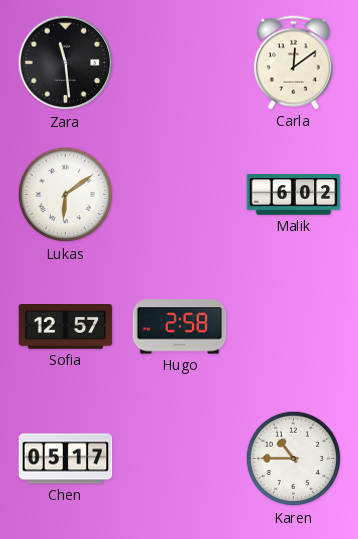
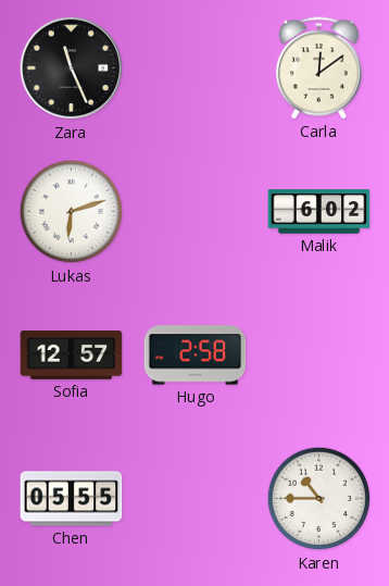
Zara: 11:29 -> 11:26
Lukas: 6:09 -> 6:12
Chen: 05:17 -> 05:55
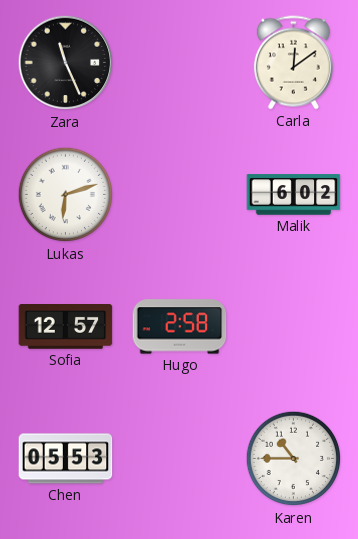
Chen: 05:55 -> 05:53
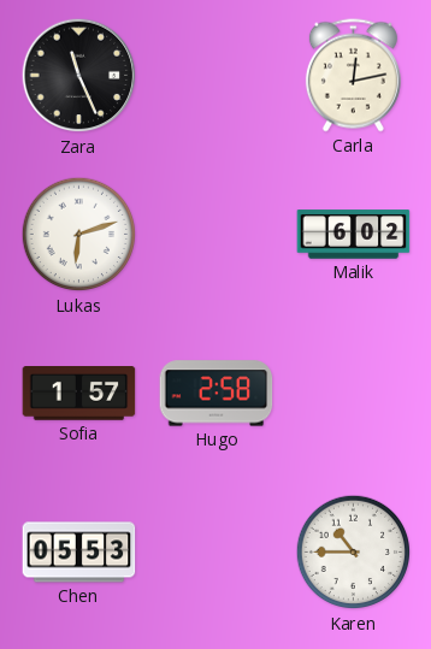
Carla: 12:09 -> 12:13
Sofia: 12:57 -> 1:57
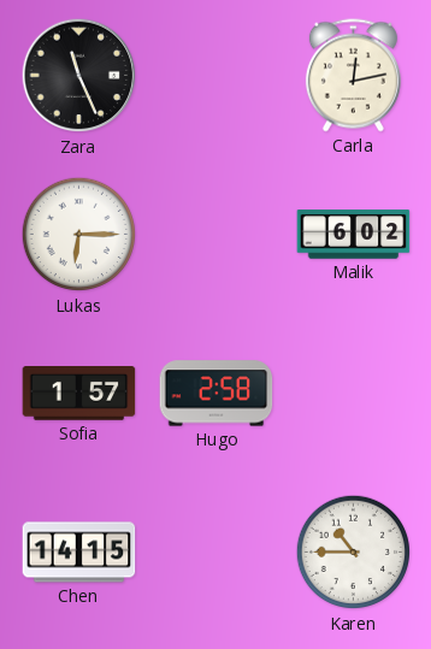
Lukas: 6:12 -> 6:15
Chen: 05:53 -> 14:15
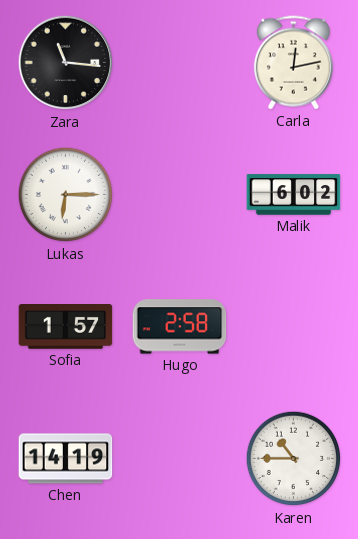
Zara: 11:26 -> 11:16
Chen: 14:15 -> 14:19
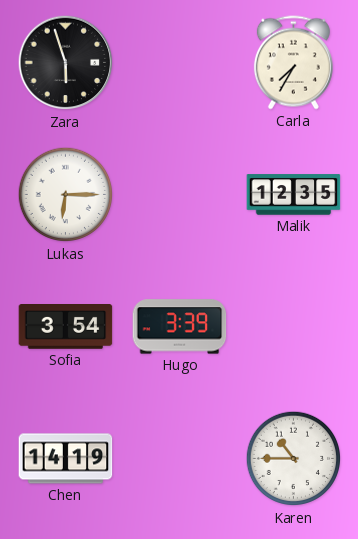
Zara: 11:16 -> 5:57
Carla: 12:13 -> 7:35
Malik: 6:02 -> 12:35
Sofia: 1:57 -> 3:54
Hugo: 2:58 -> 3:39
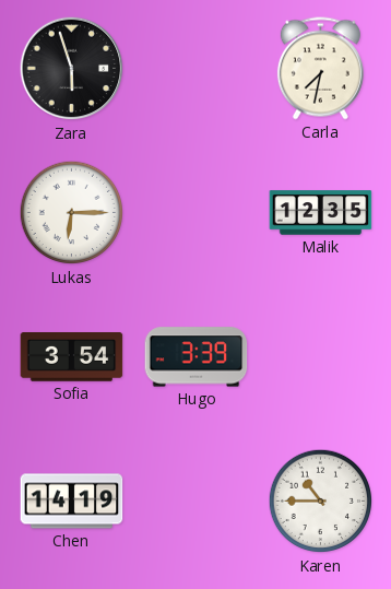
Carla: 7:35 -> 7:32
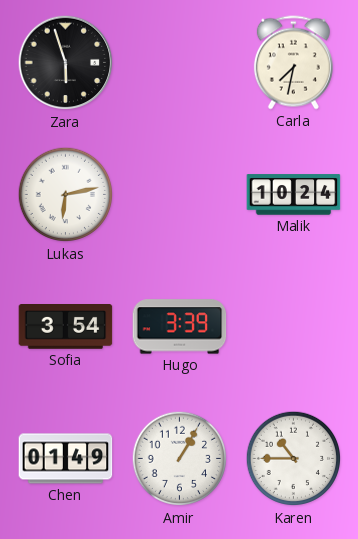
Lukas: 6:15 -> 6:13
Malik: 12:35 -> 10:24
Chen: 14:19 -> 01:49
Amir: none -> 1:05
